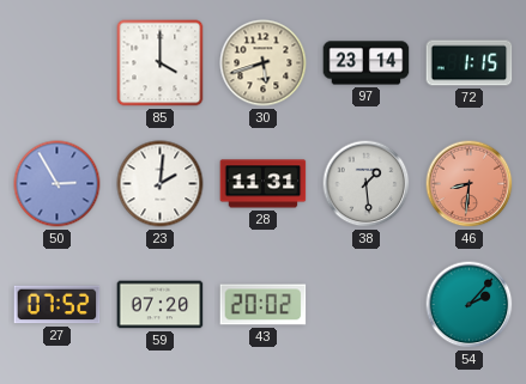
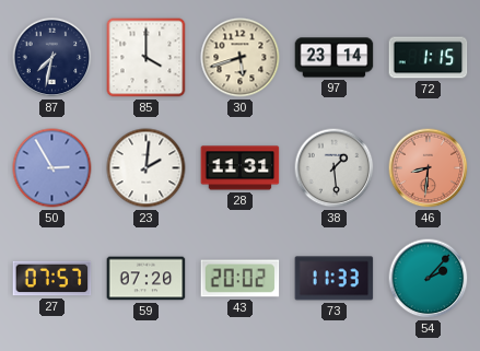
87: none -> 7:32
27: 07:52 -> 07:57
73: none -> 11:33
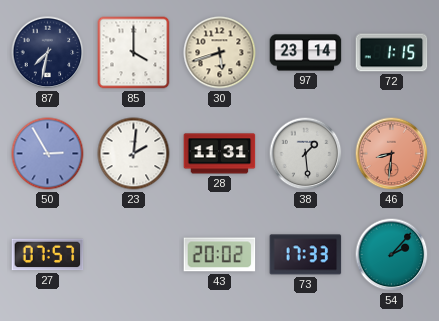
59: 07:20 -> none
73: 11:33 -> 17:33
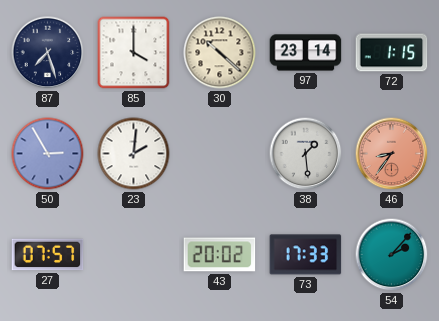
87: 7:32 -> 7:27
30: 5:42 -> 10:22
28: 11:31 -> none
46: 8:31 -> 8:36
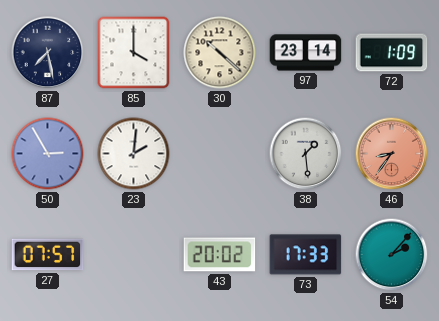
87: 7:27 -> 7:28
72: 1:15 -> 1:09
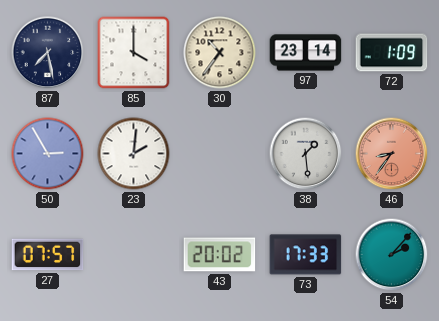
30: 10:22 -> 10:36
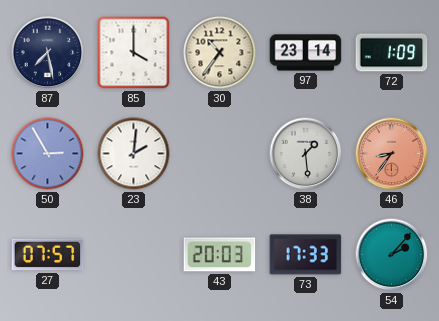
43: 20:02 -> 20:03
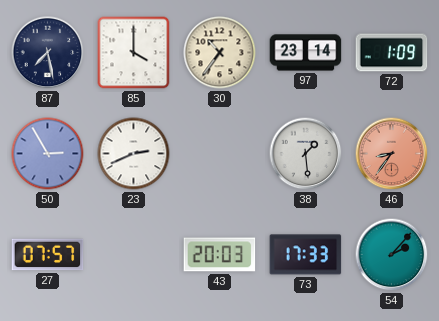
23: 2:01 -> 2:41
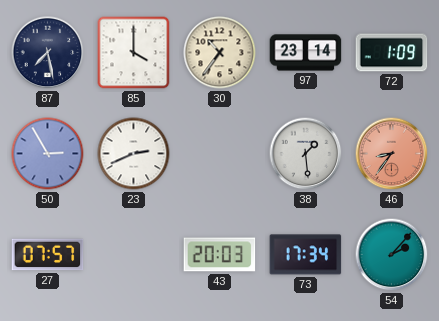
73: 17:33 -> 17:34
